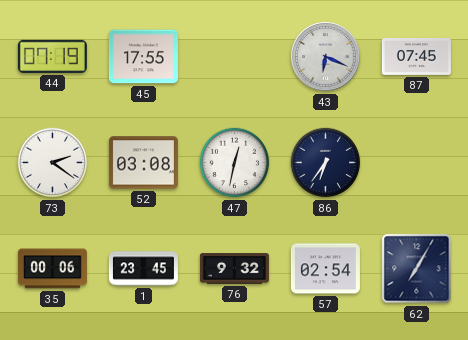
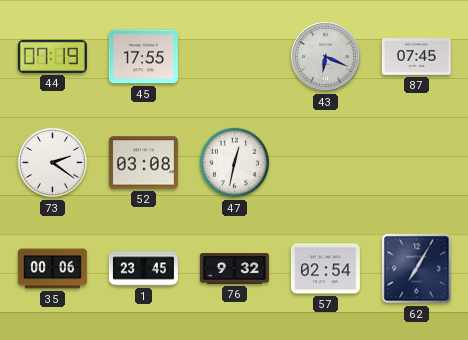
86: 6:36 -> none
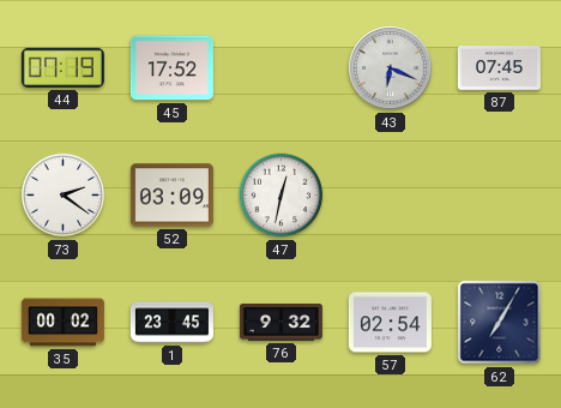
45: 17:55 -> 17:52
52: 03:08 -> 03:09
35: 00:06 -> 00:02
